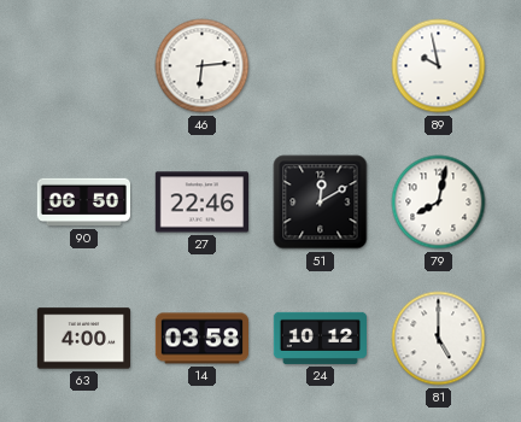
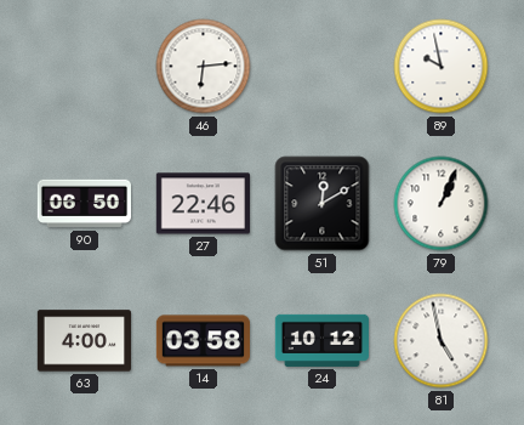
79: 8:02 -> 1:04
81: 5:00 -> 4:58
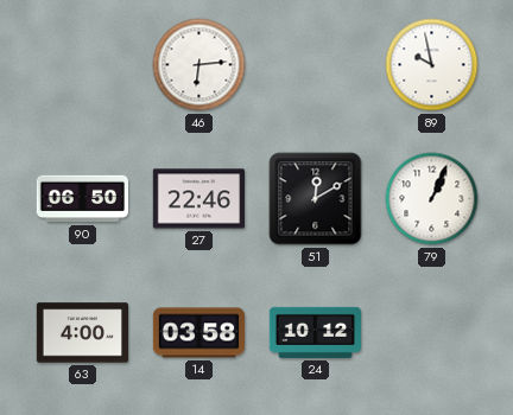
81: 4:58 -> none
